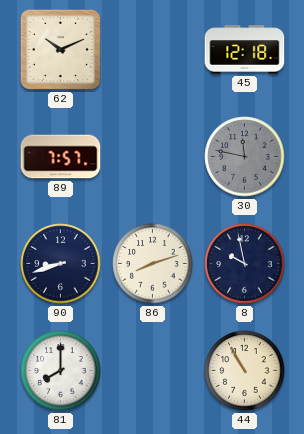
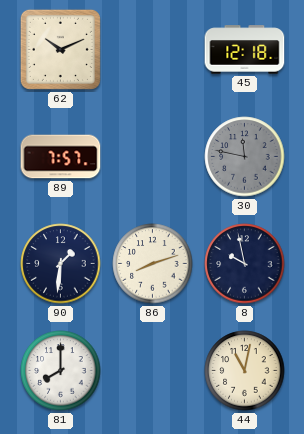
90: 8:42 -> 1:31
44: 10:55 -> 11:02
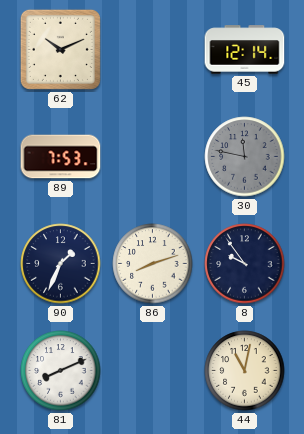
45: 12:18 -> 12:14
89: 7:57 -> 7:53
90: 1:31 -> 1:34
8: 9:58 -> 9:54
81: 8:00 -> 8:11
